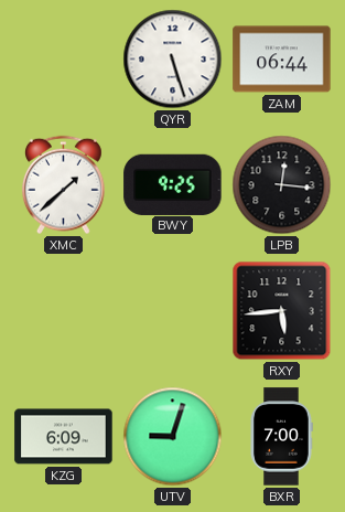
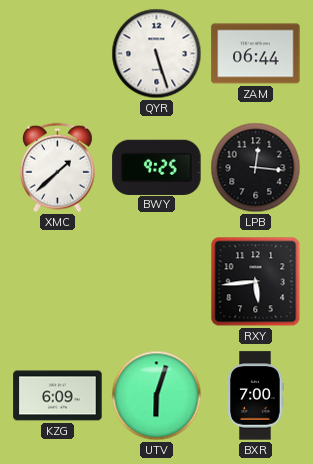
UTV: 9:03 -> 6:03
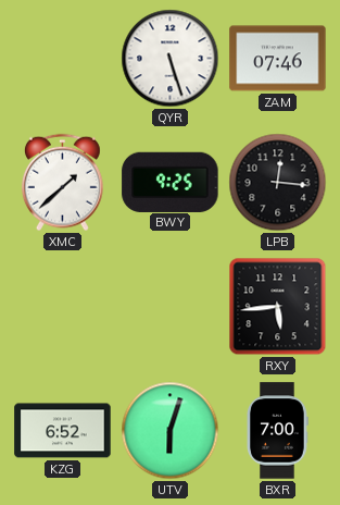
ZAM: 06:44 -> 07:46
KZG: 6:09 -> 6:52
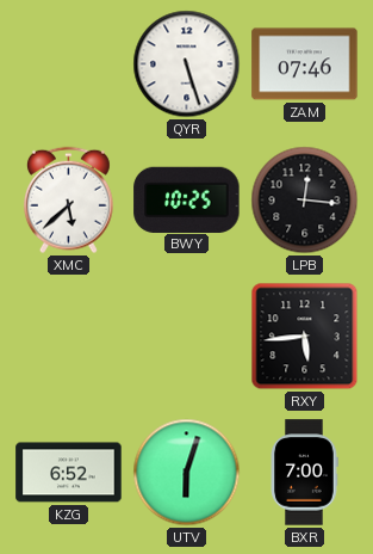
XMC: 1:38 -> 5:38
BWY: 9:25 -> 10:25
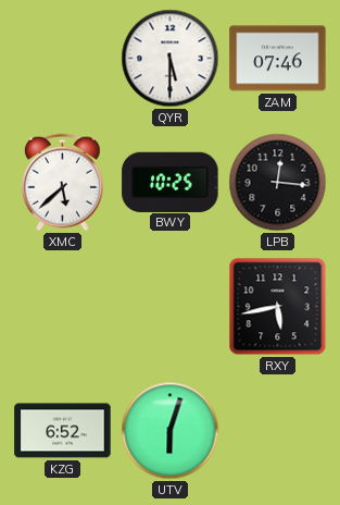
QYR: 5:27 -> 5:30
RXY: 5:44 -> 5:43
BXR: 7:00 -> none
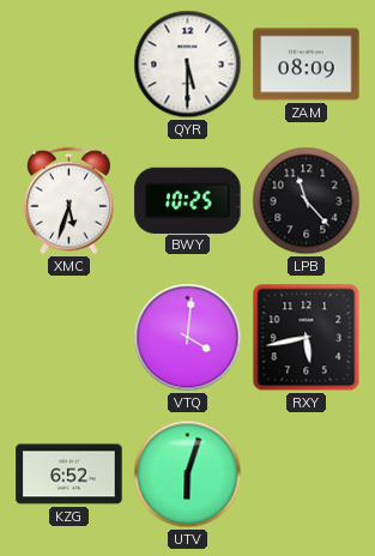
ZAM: 07:46 -> 08:09
XMC: 5:38 -> 5:33
LPB: 12:16 -> 11:23
VTQ: none -> 4:01
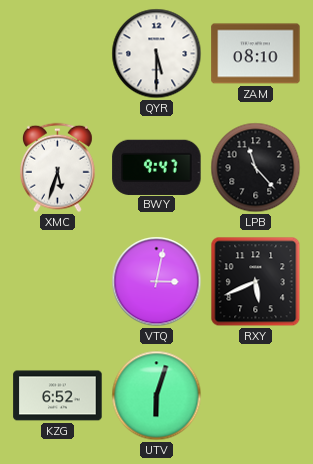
ZAM: 08:09 -> 08:10
BWY: 10:25 -> 9:47
VTQ: 4:01 -> 3:02
RXY: 5:43 -> 5:41
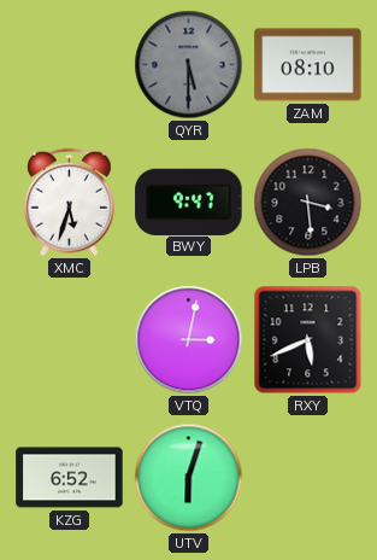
QYR dial: white -> grey
LPB: 11:23 -> 3:29
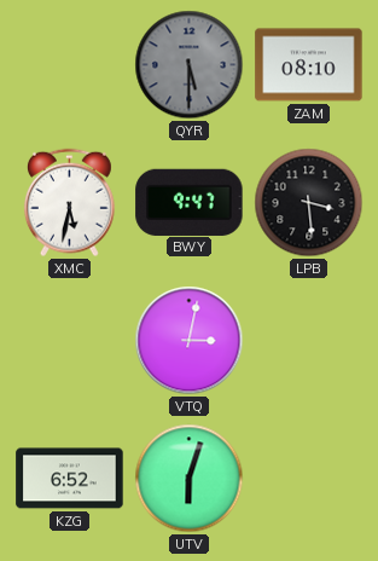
XMC: 5:33 -> 5:32
RXY: 5:41 -> none
